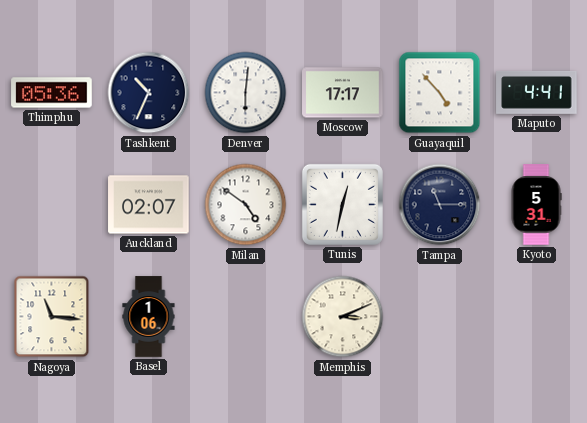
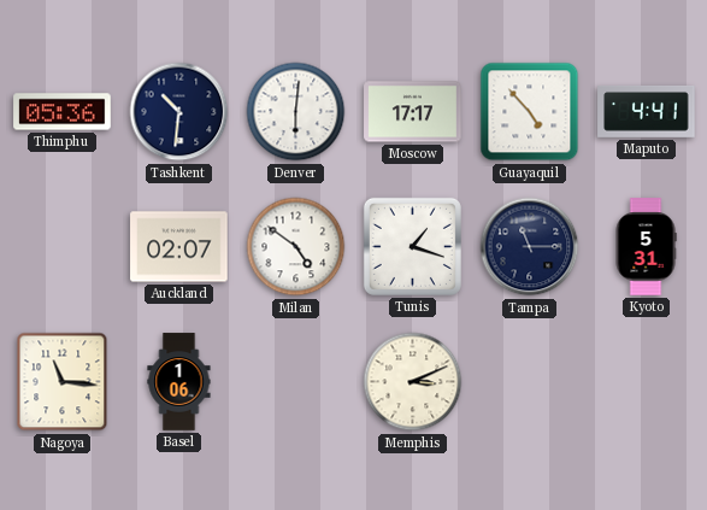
Tashkent: 10:34 -> 10:31
Tunis: 12:32 -> 1:18
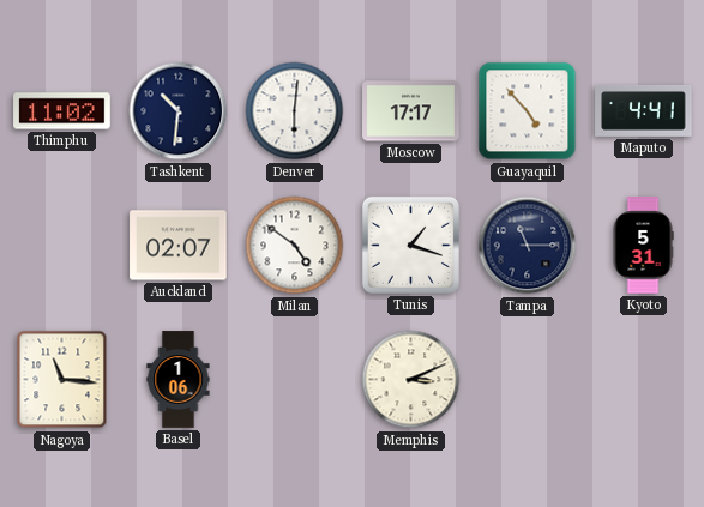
Thimphu: 05:36 -> 11:02
